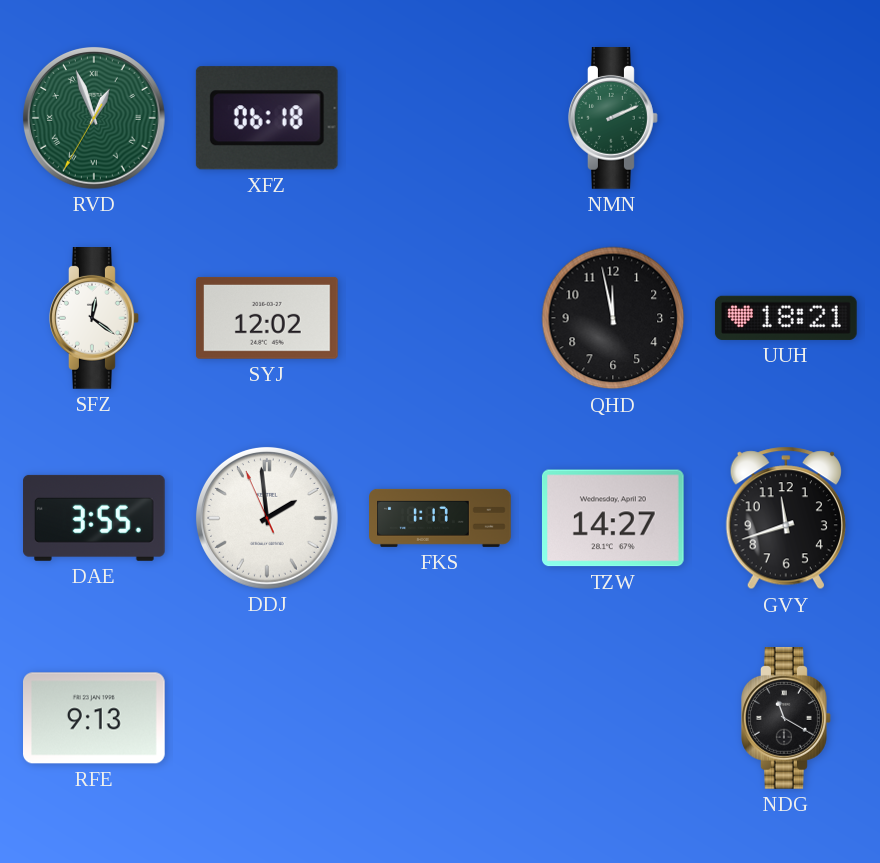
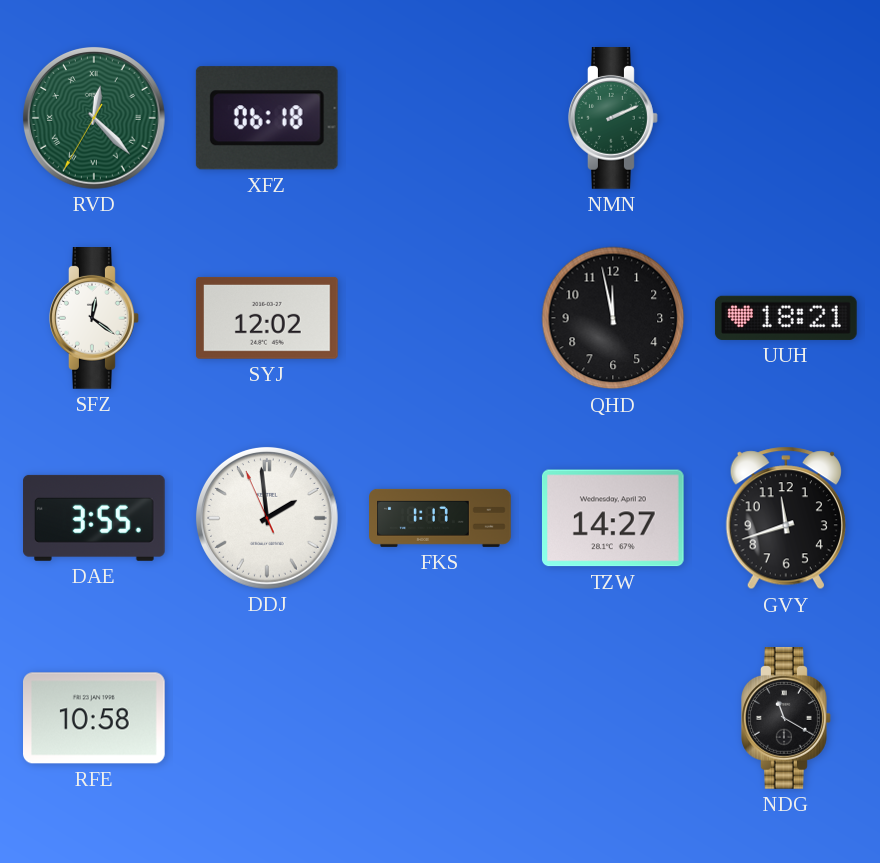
RVD: 12:56 -> 12:22
RFE: 9:13 -> 10:58
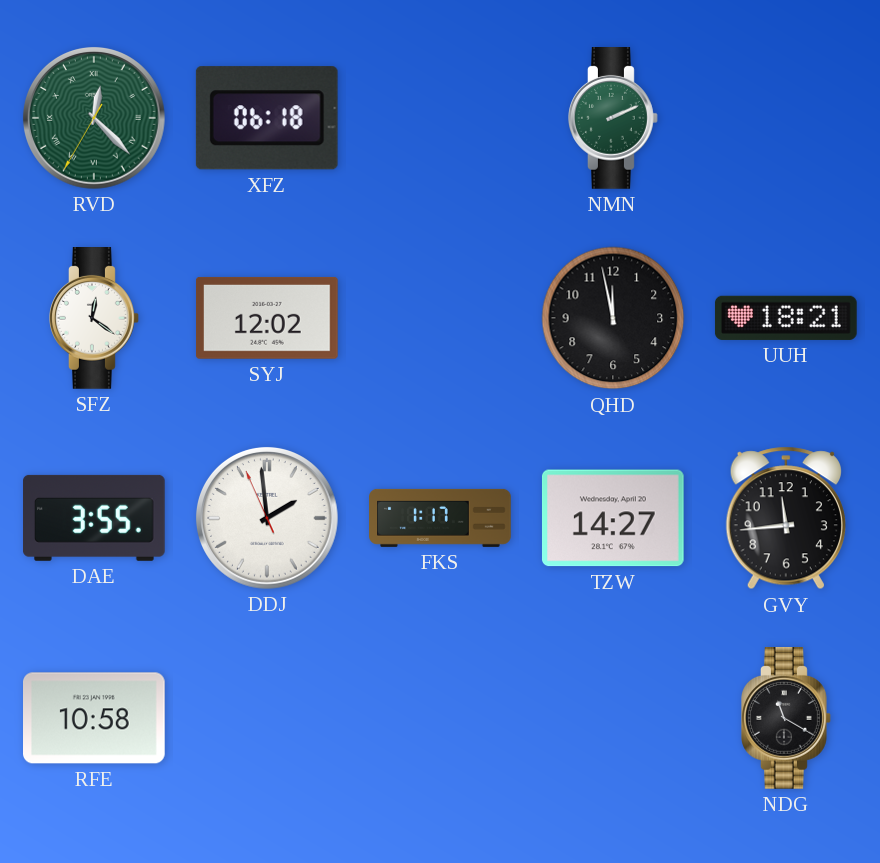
GVY: 11:42 -> 11:44
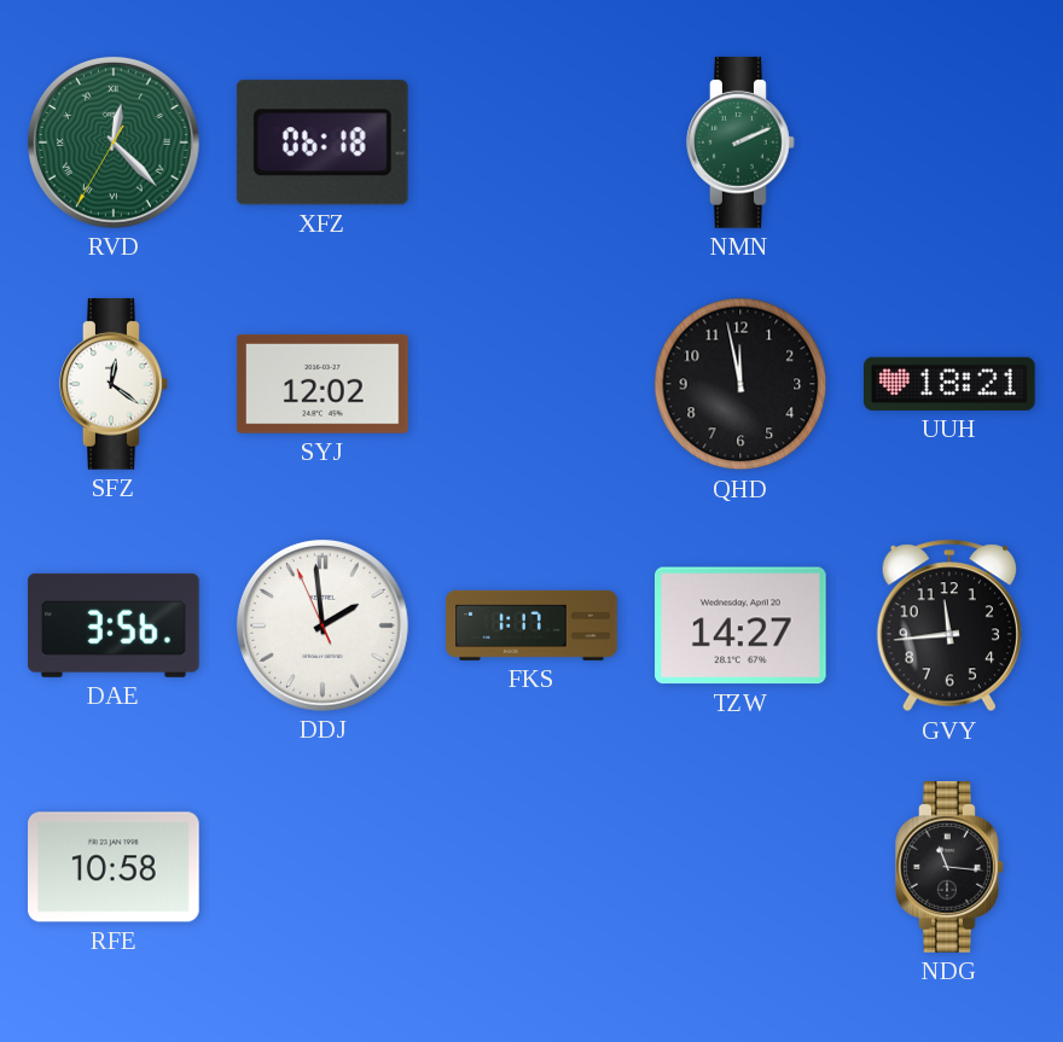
DAE: 3:55 -> 3:56
NDG: 11:20 -> 11:16
